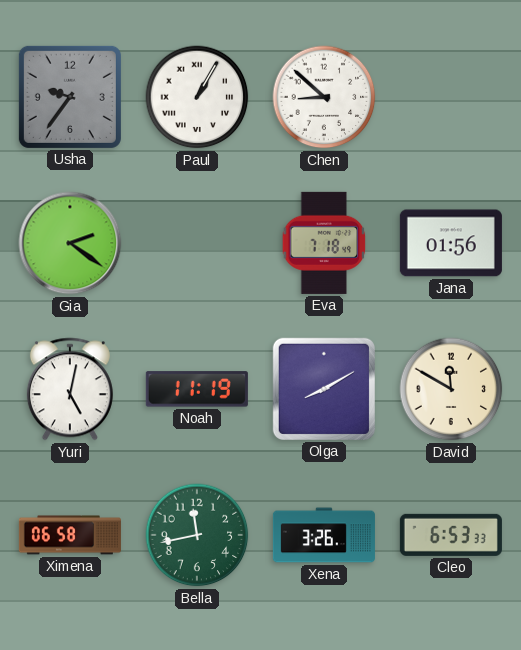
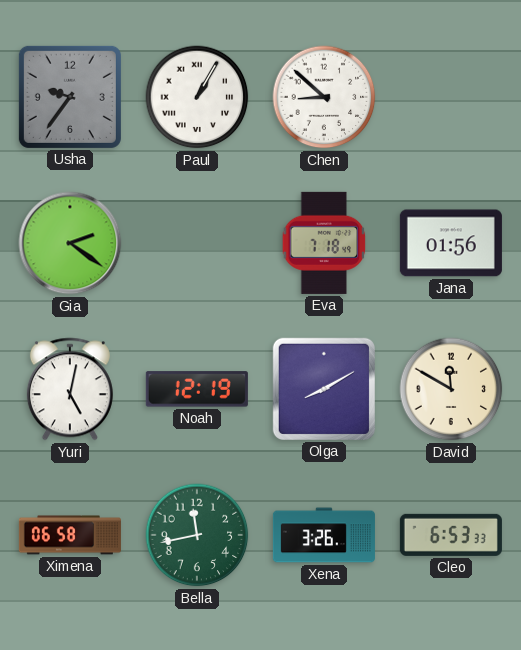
Noah: 11:19 -> 12:19
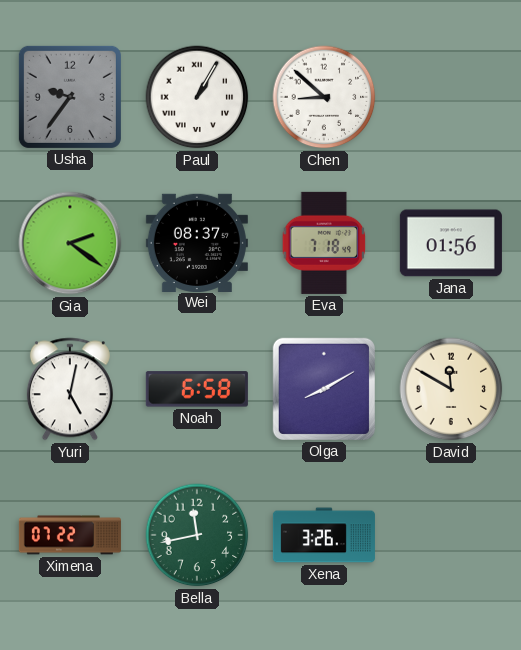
Wei: none -> 08:37
Noah: 12:19 -> 6:58
Ximena: 06:58 -> 07:22
Cleo: 6:53 -> none
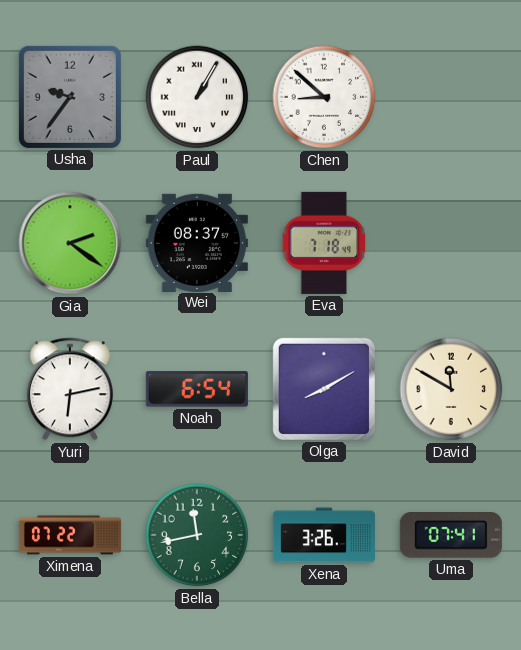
Jana: 01:56 -> none
Yuri: 5:02 -> 6:13
Noah: 6:58 -> 6:54
Uma: none -> 07:41
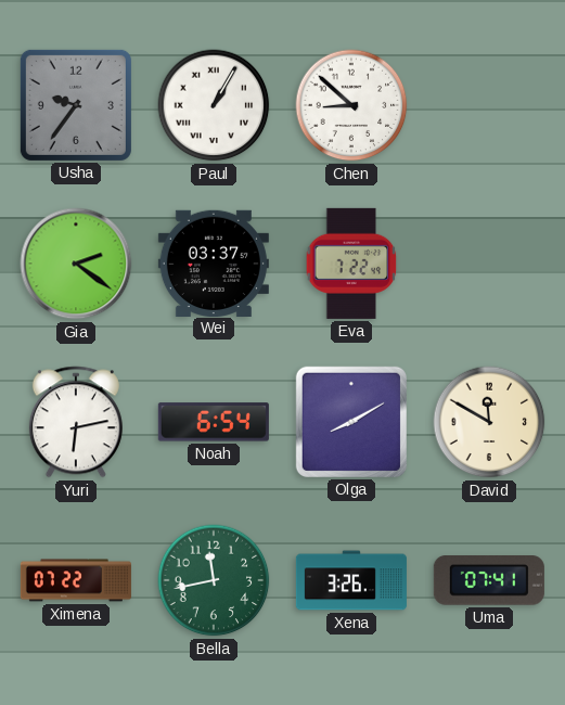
Wei: 08:37 -> 03:37
Eva: 7:18 -> 7:22
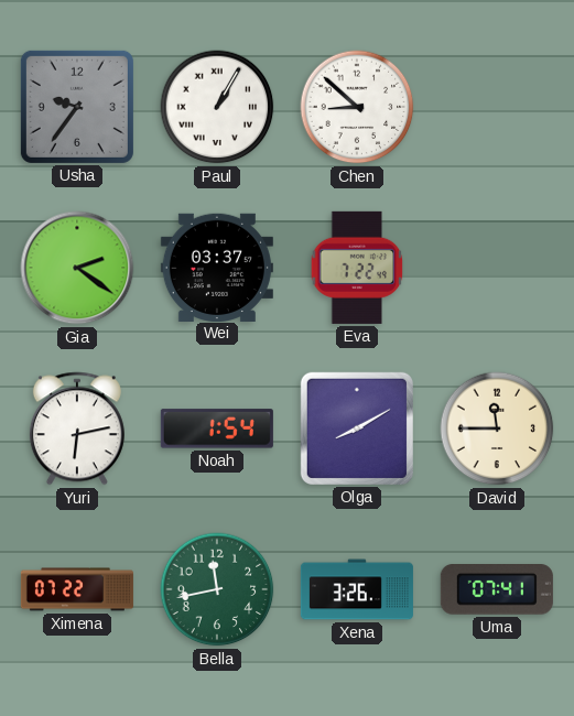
Noah: 6:54 -> 1:54
David: 11:50 -> 11:45
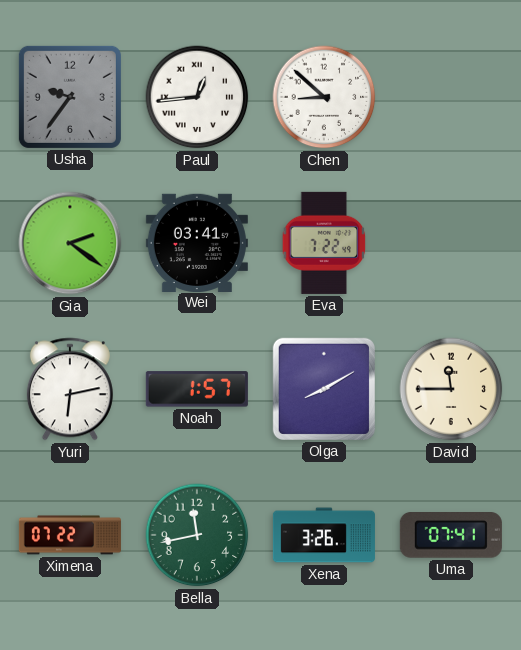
Paul: 1:05 -> 12:44
Wei: 03:37 -> 03:41
Noah: 1:54 -> 1:57
